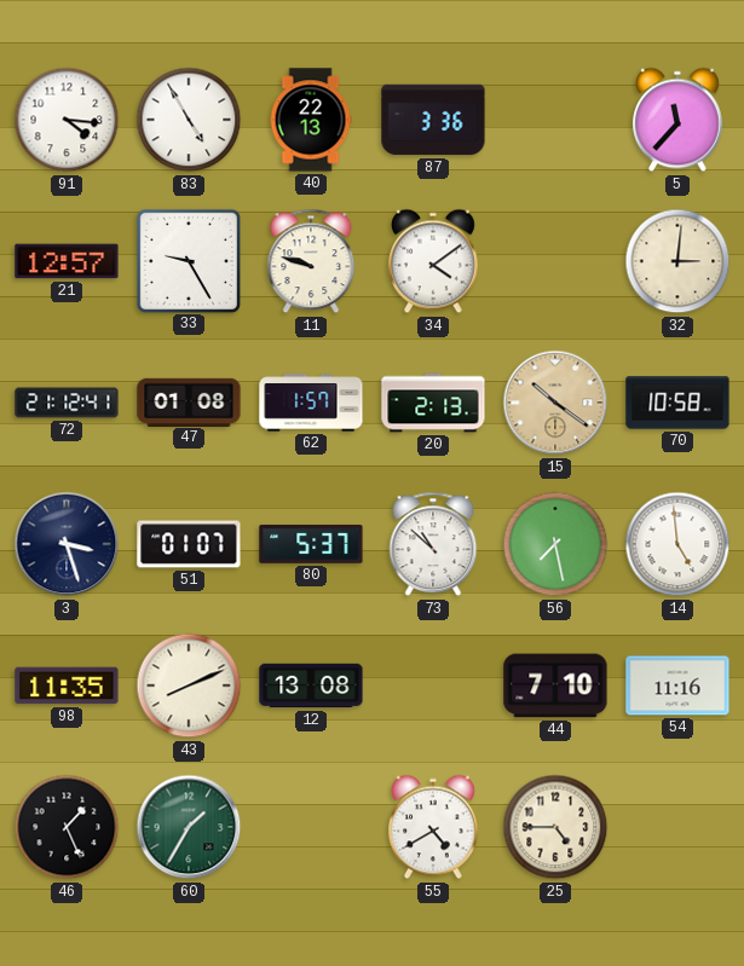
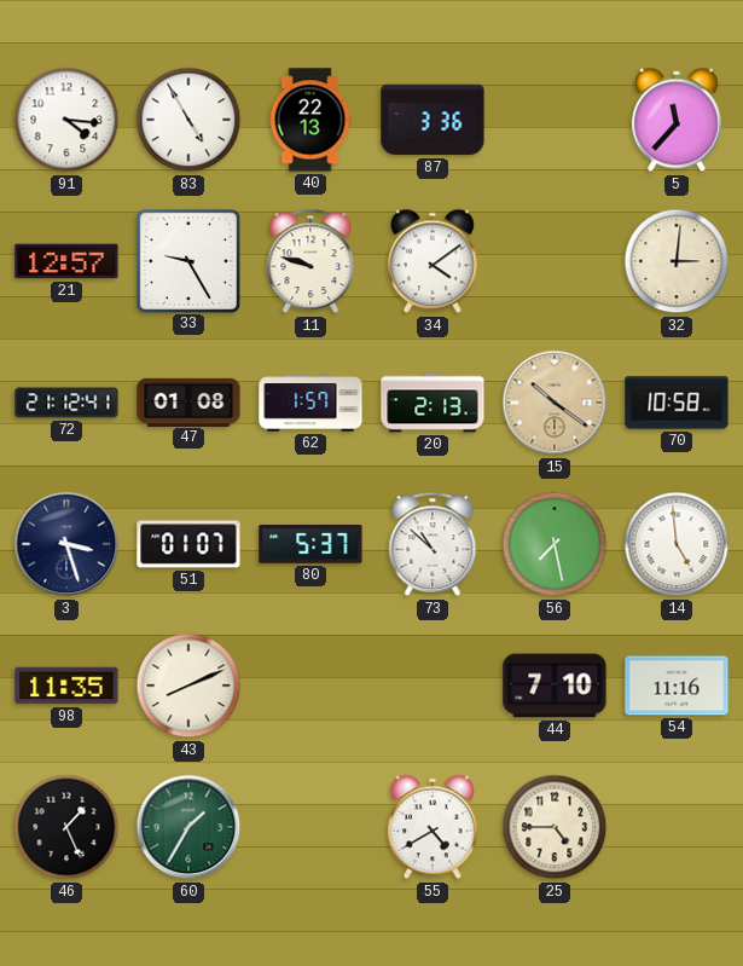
12: 13:08 -> none
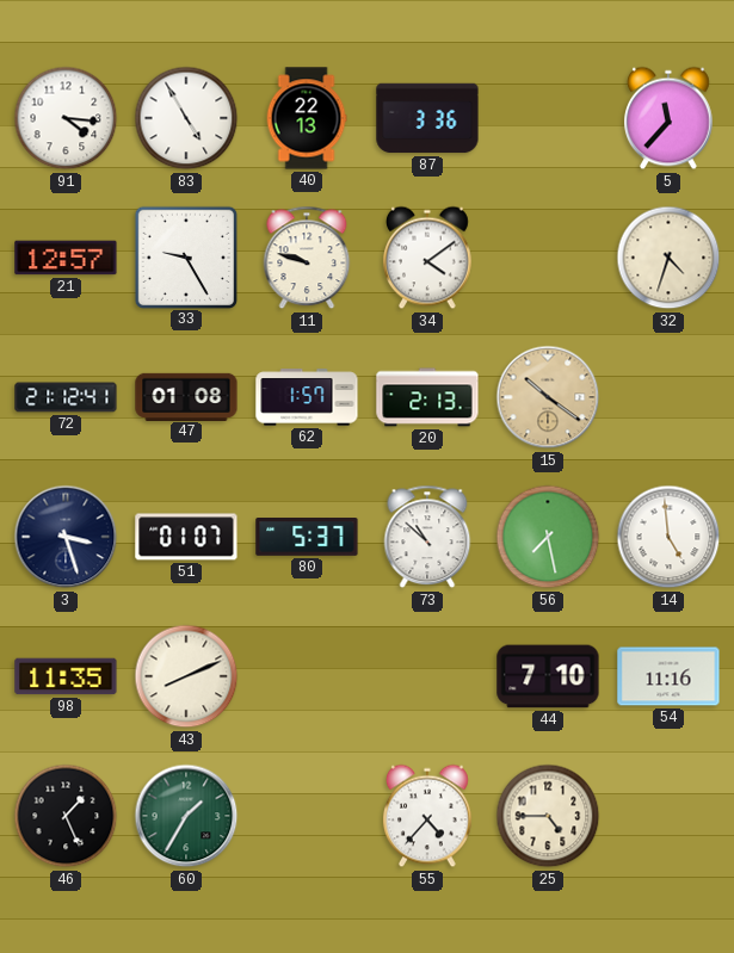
32: 3:01 -> 4:33
70: 10:58 -> none
55: 4:40 -> 4:37
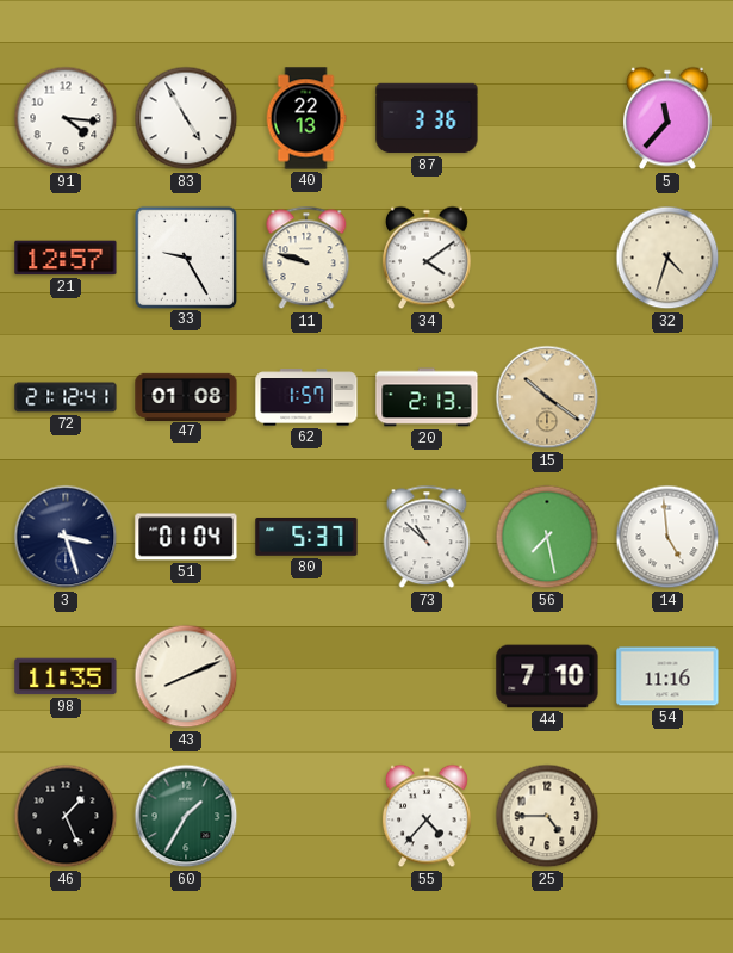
51: 01:07 -> 01:04
